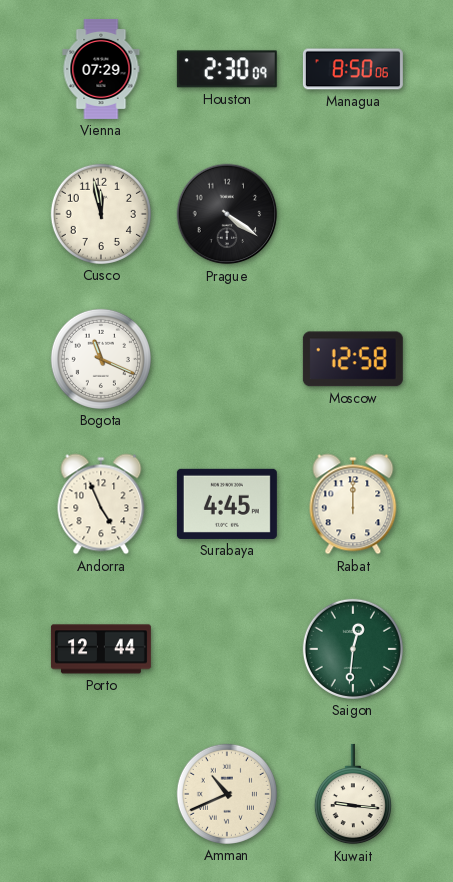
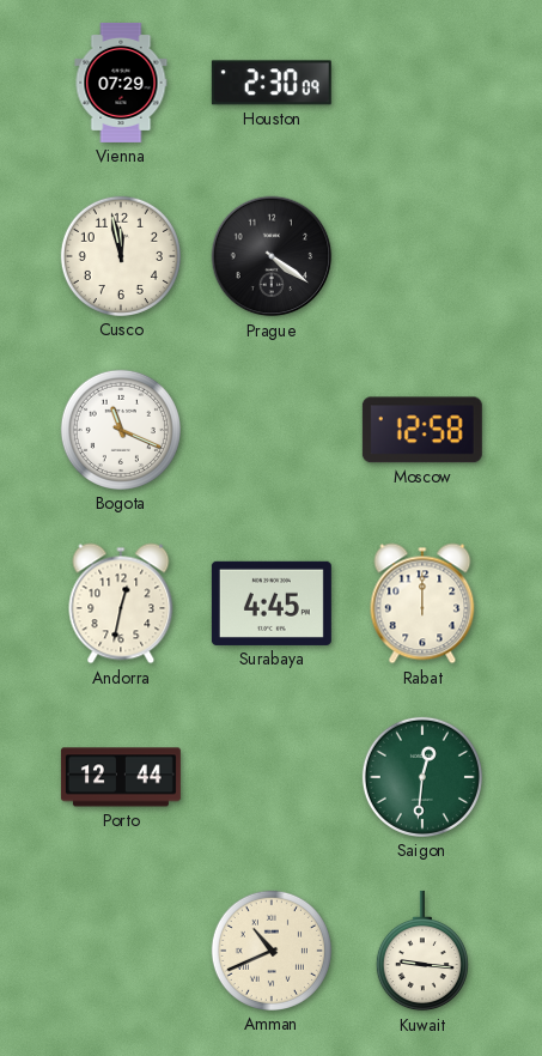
Managua: 8:50 -> none
Andorra: 4:56 -> 12:32
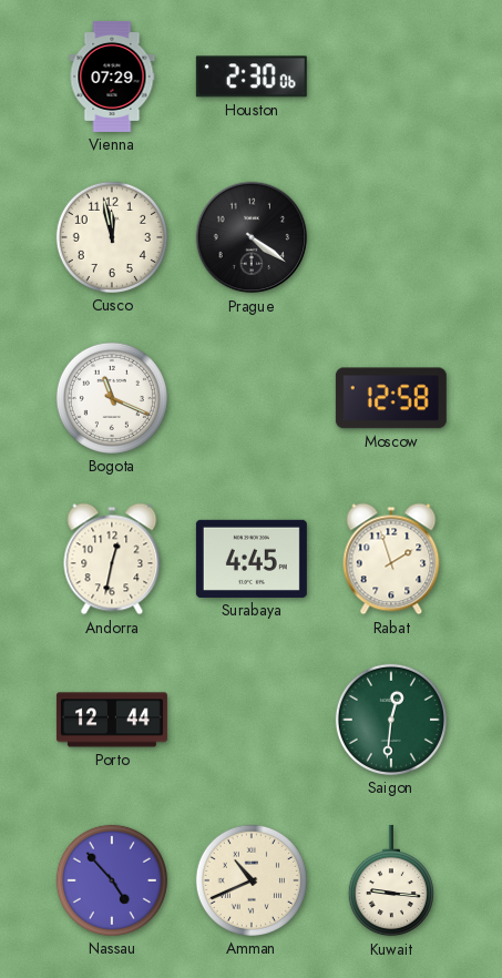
Houston: 2:30:09 -> 2:30:06
Rabat: 12:00 -> 1:57
Nassau: none -> 4:53
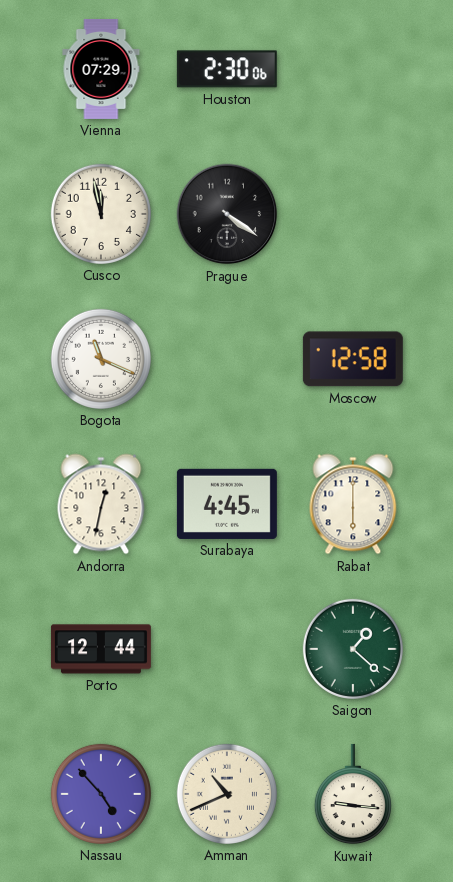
Rabat: 1:57 -> 6:00
Saigon: 12:31 -> 1:22
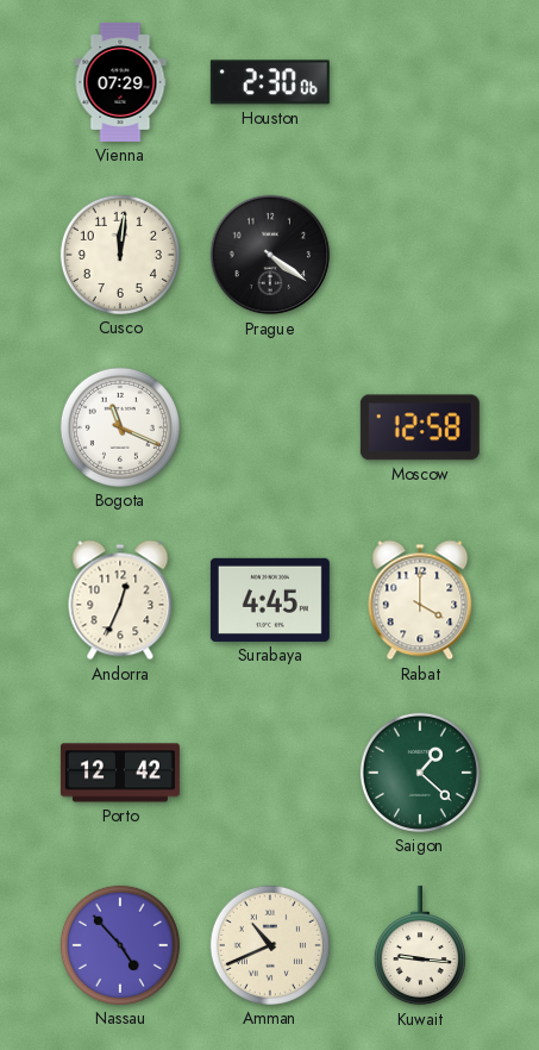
Cusco: 11:58 -> 12:01
Andorra: 12:32 -> 12:34
Rabat: 6:00 -> 4:00
Porto: 12:44 -> 12:42
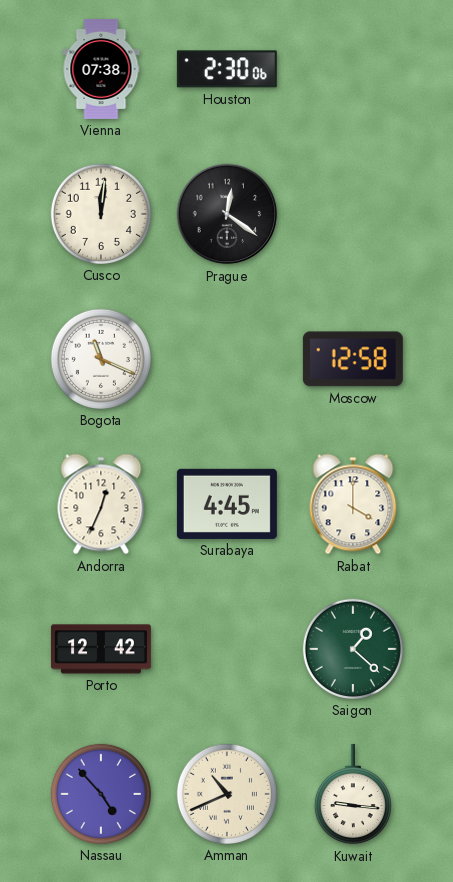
Vienna: 07:29 -> 07:38
Prague: 4:21 -> 12:21
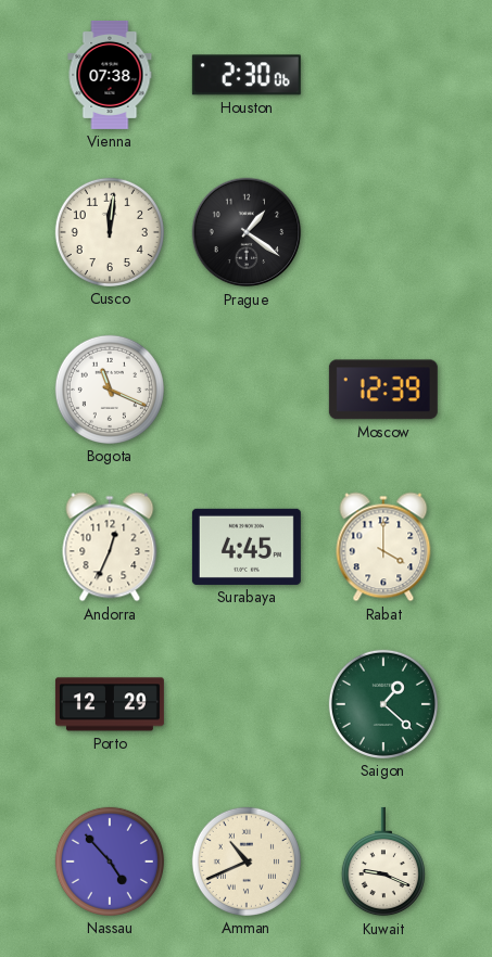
Prague: 12:21 -> 1:21
Moscow: 12:58 -> 12:39
Porto: 12:42 -> 12:29
Kuwait: 9:16 -> 9:19
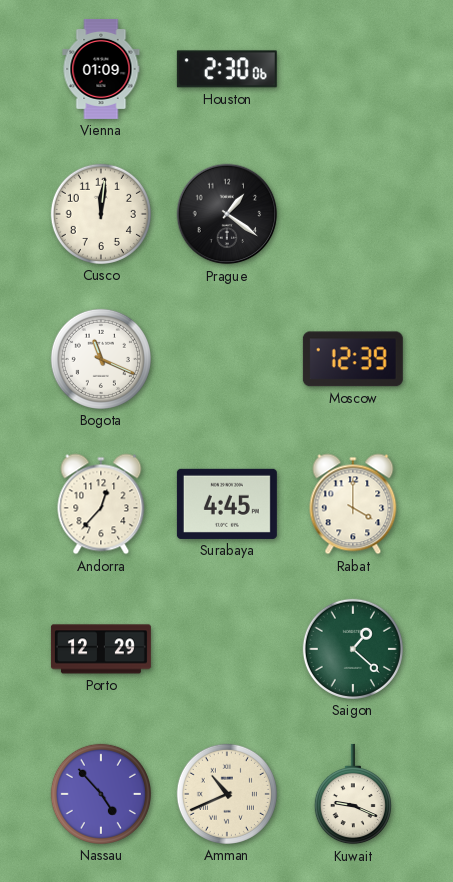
Vienna: 07:38 -> 01:09
Andorra: 12:34 -> 12:37
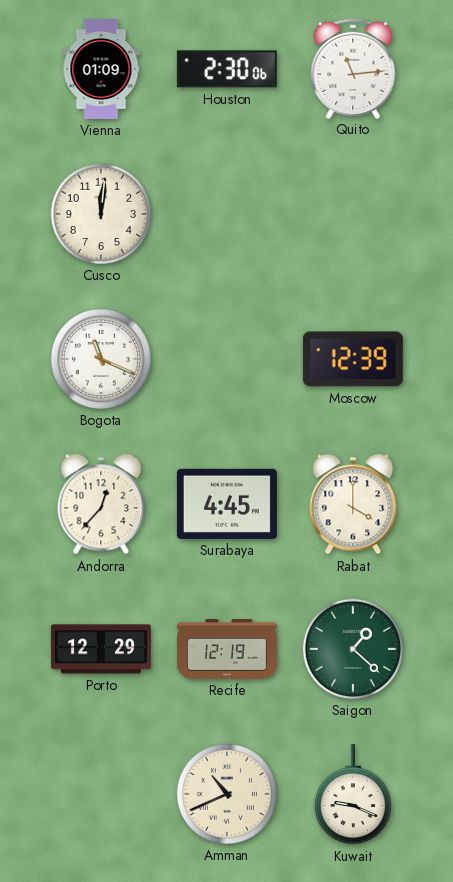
Quito: none -> 11:14
Prague: 1:21 -> none
Recife: none -> 12:19
Nassau: 4:53 -> none
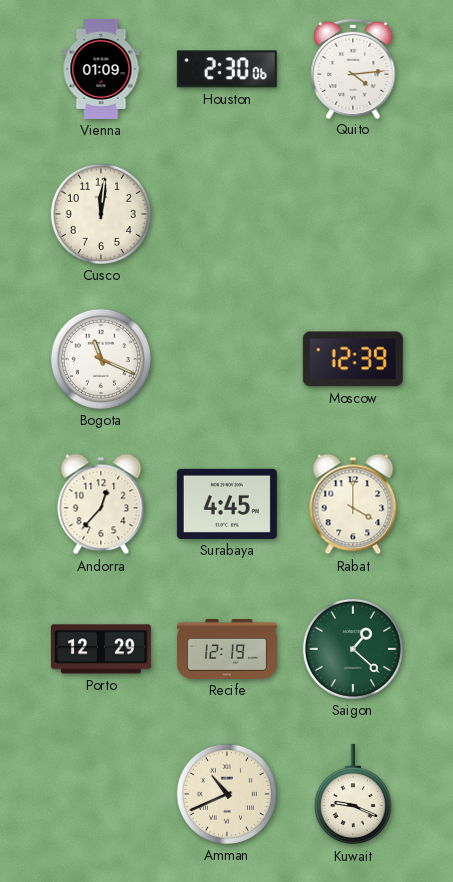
Quito: 11:14 -> 4:14
